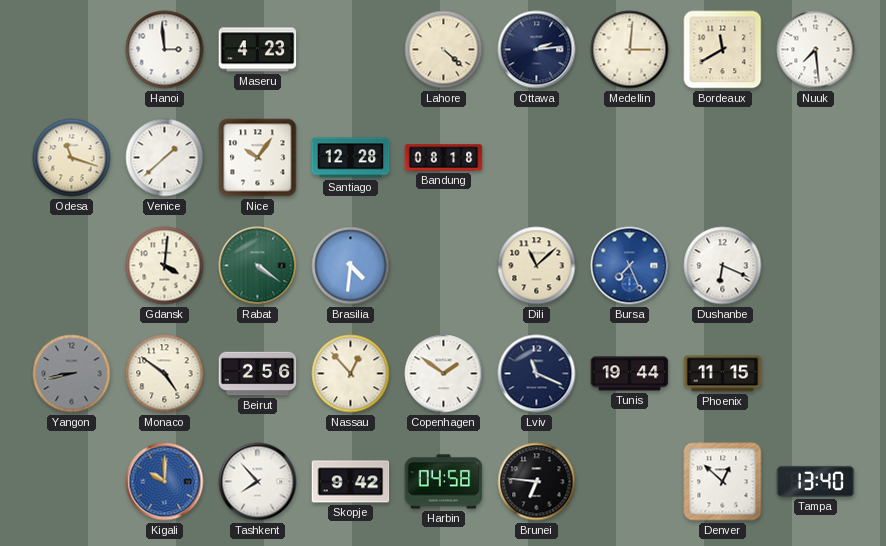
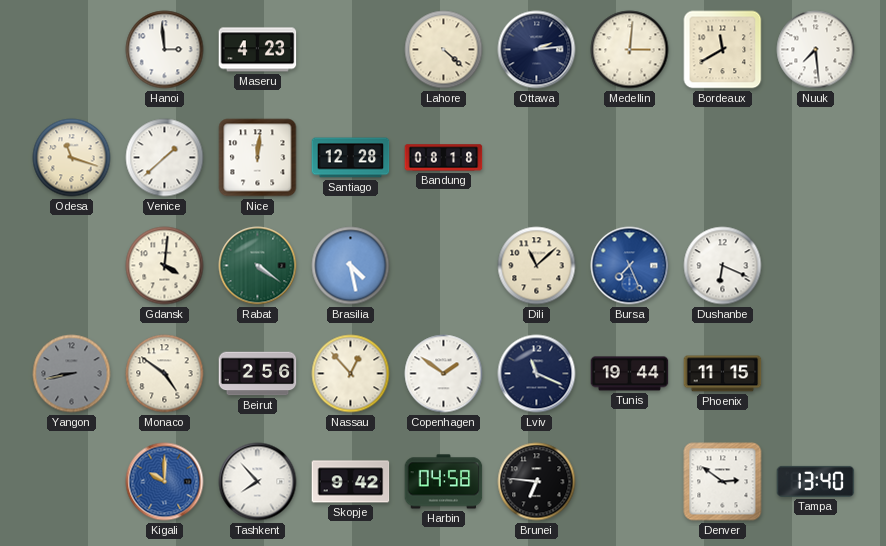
Nice: 10:06 -> 12:01
Brasilia: 4:31 -> 4:28
Denver: 12:52 -> 2:51
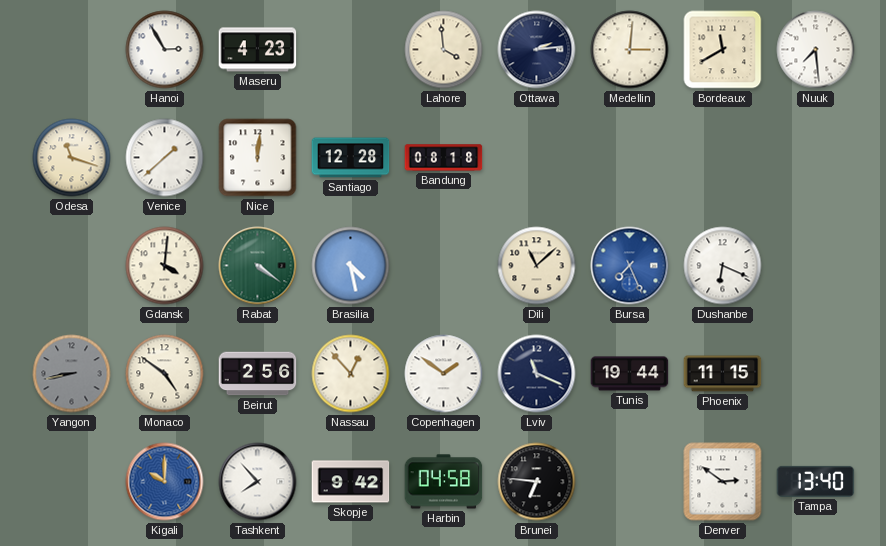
Hanoi: 2:59 -> 2:55
Lahore: 4:22 -> 3:59
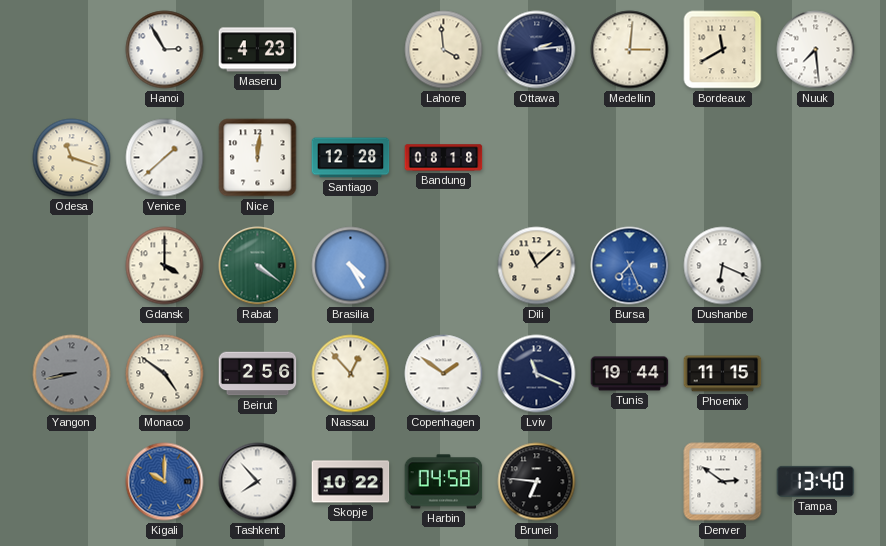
Gdansk: 4:01 -> 4:00
Brasilia: 4:28 -> 4:25
Skopje: 9:42 -> 10:22
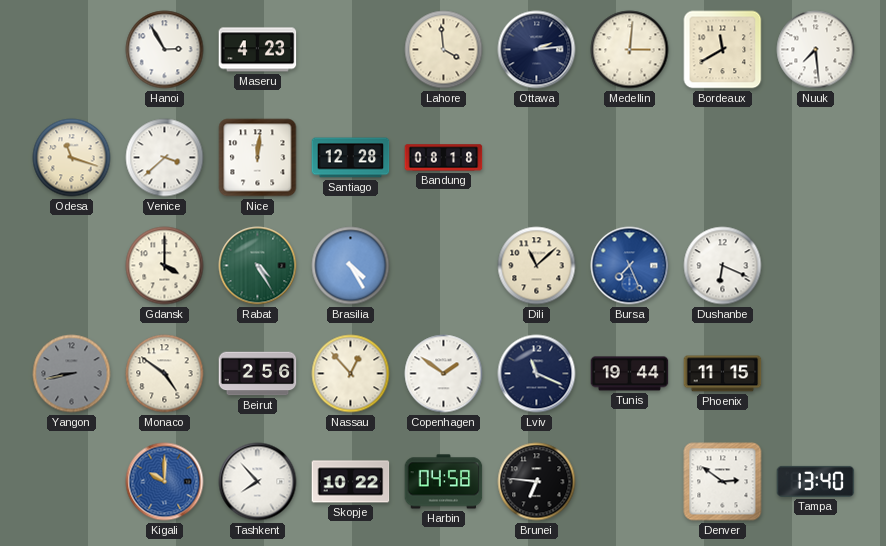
Venice: 1:38 -> 3:38
Rabat: 4:21 -> 4:25
